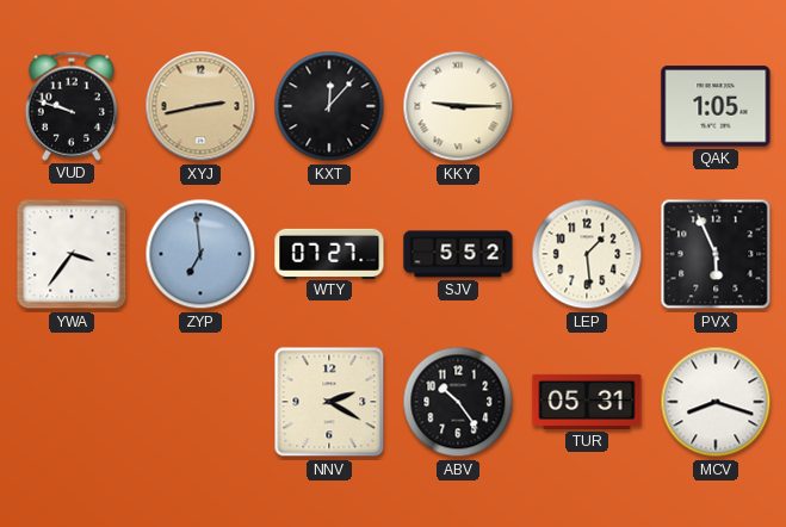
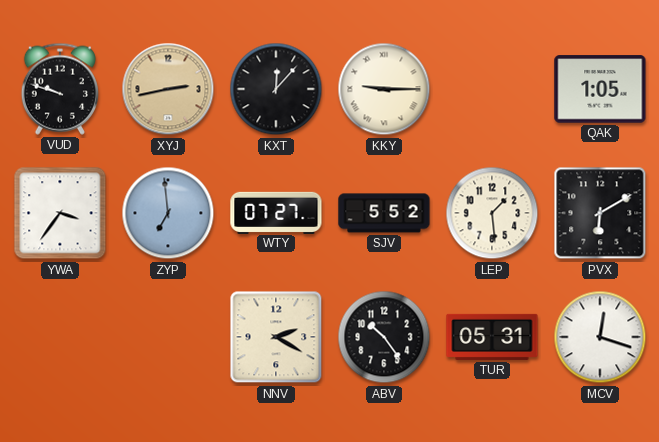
PVX: 5:56 -> 6:10
MCV: 8:18 -> 12:18
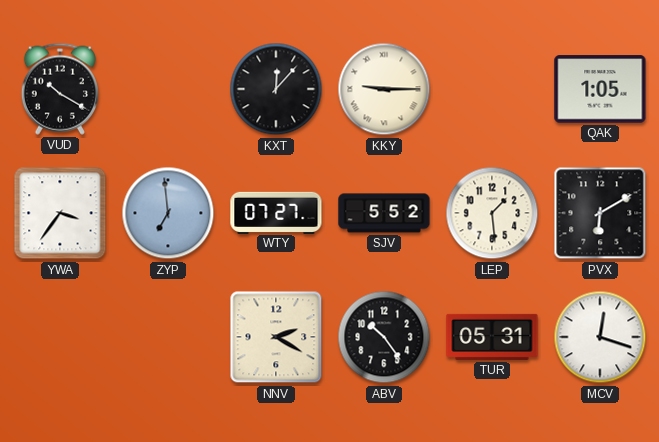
VUD: 9:48 -> 10:20
XYJ: 2:43 -> none
